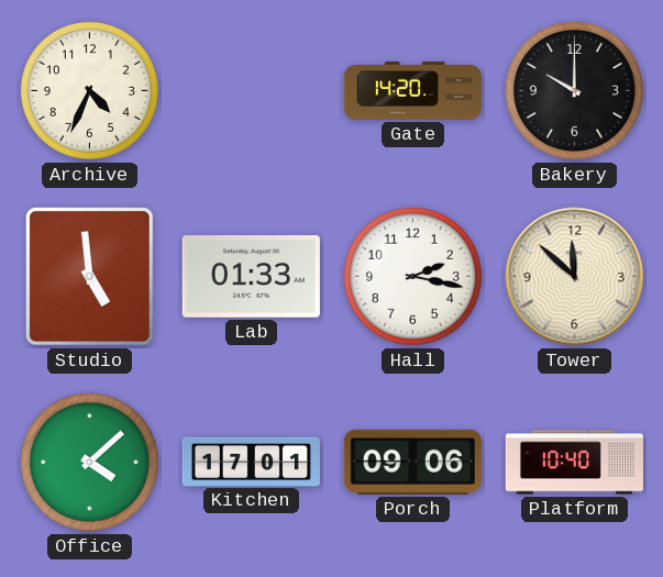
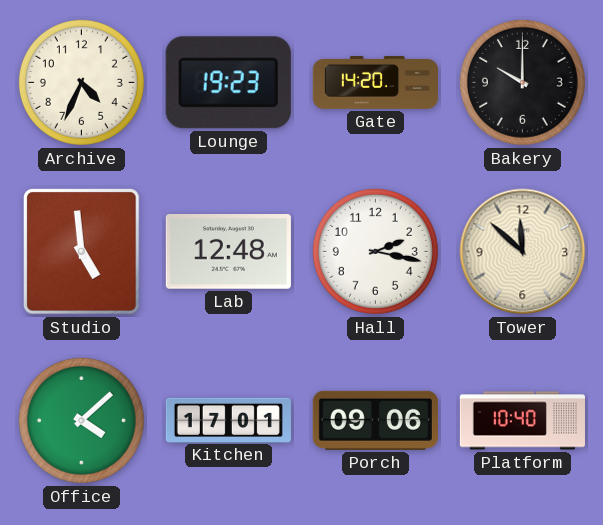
Lounge: none -> 19:23
Lab: 01:33 -> 12:48
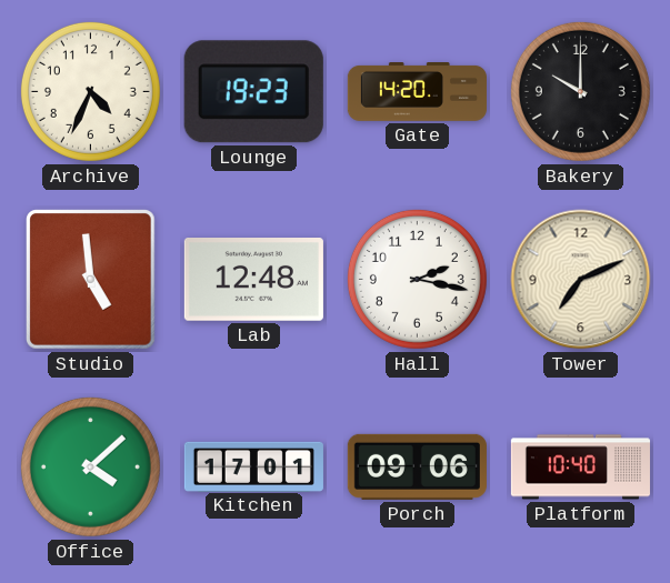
Tower: 11:52 -> 7:11
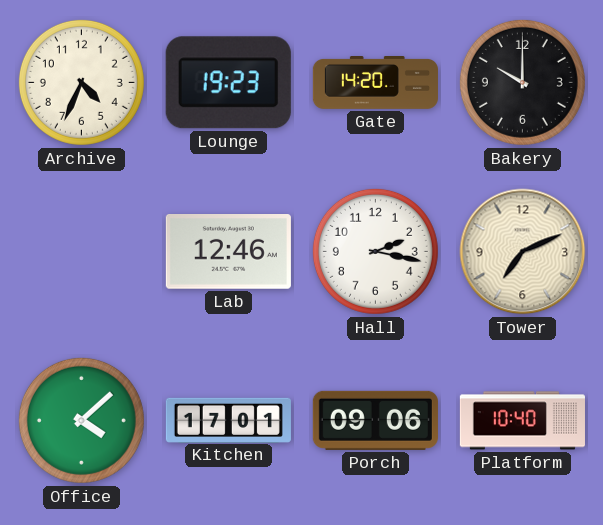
Studio: 4:59 -> none
Lab: 12:48 -> 12:46
